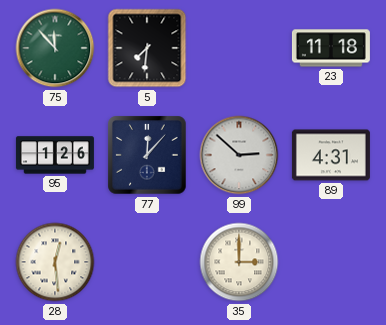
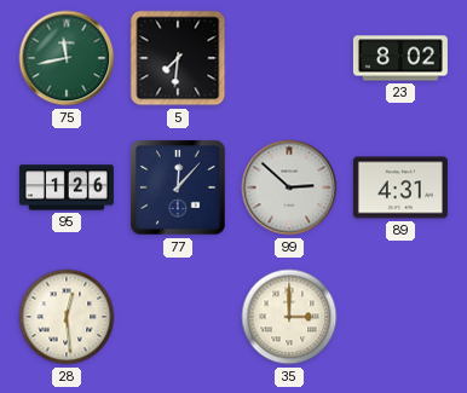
75: 11:53 -> 11:43
23: 11:18 -> 8:02
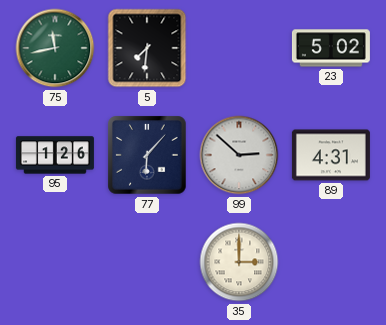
23: 8:02 -> 5:02
77: 12:07 -> 6:07
28: 12:29 -> none
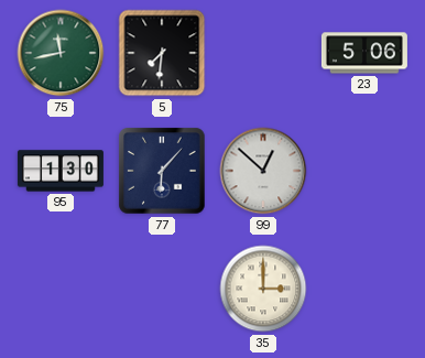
23: 5:02 -> 5:06
95: 1:26 -> 1:30
99: 2:52 -> 12:52
89: 4:31 -> none
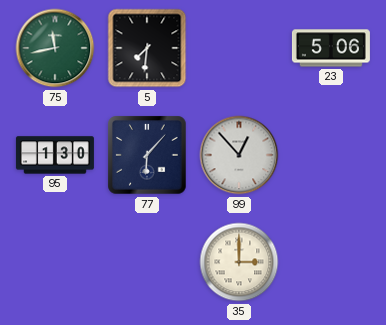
99: 12:52 -> 12:53
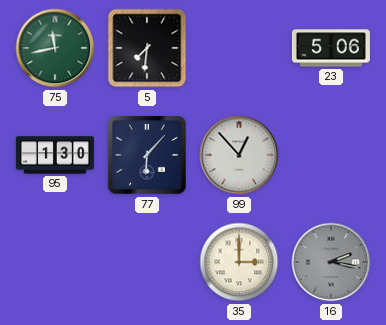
16: none -> 2:17
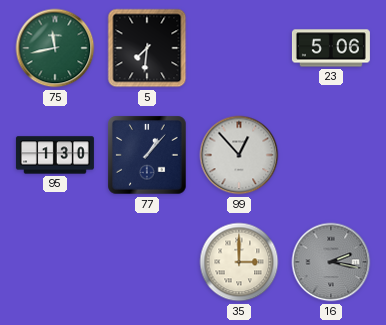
77: 6:07 -> 1:07
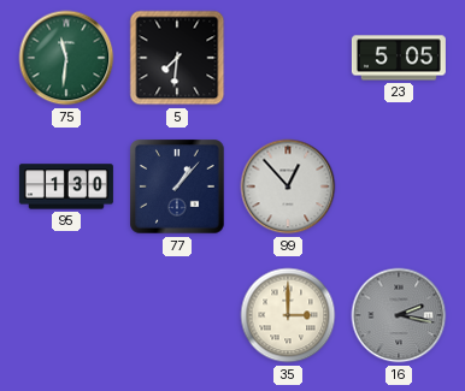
75: 11:43 -> 11:31
23: 5:06 -> 5:05
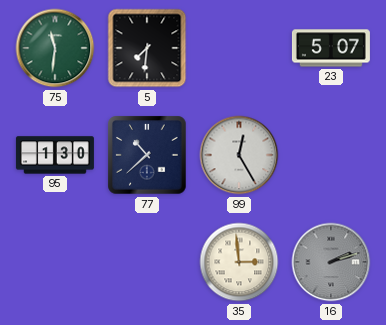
23: 5:05 -> 5:07
77: 1:07 -> 10:38
99: 12:53 -> 12:25
35: 3:00 -> 2:59
16: 2:17 -> 2:12
